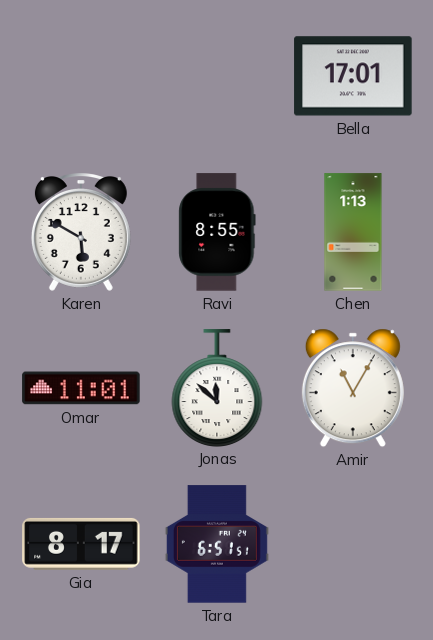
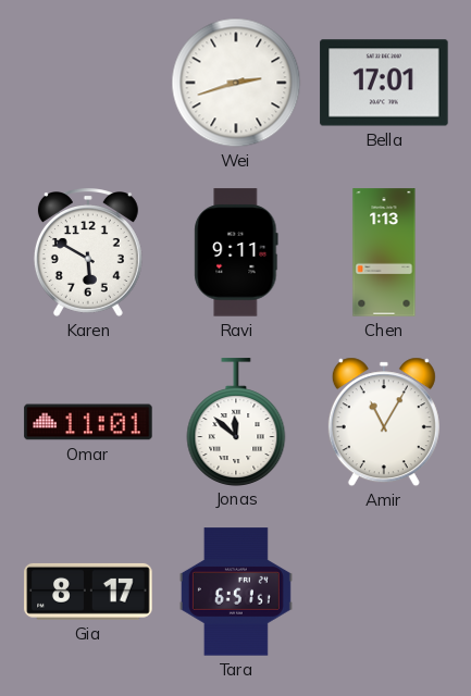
Wei: none -> 2:42
Ravi: 8:55 -> 9:11
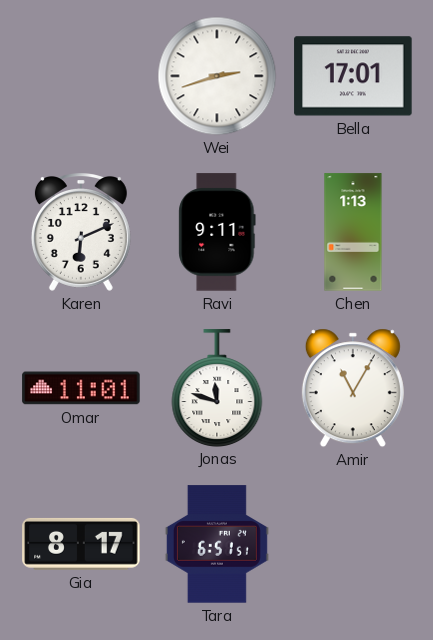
Karen: 5:50 -> 6:11
Jonas: 11:52 -> 11:48
